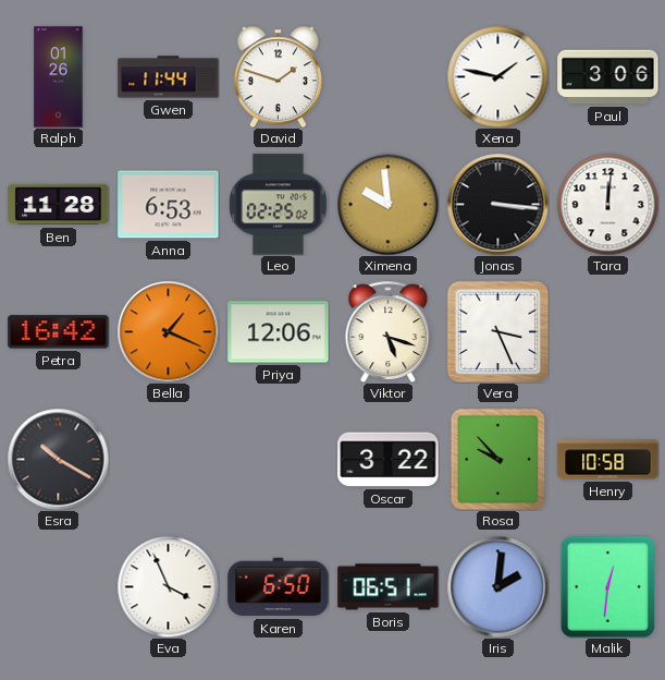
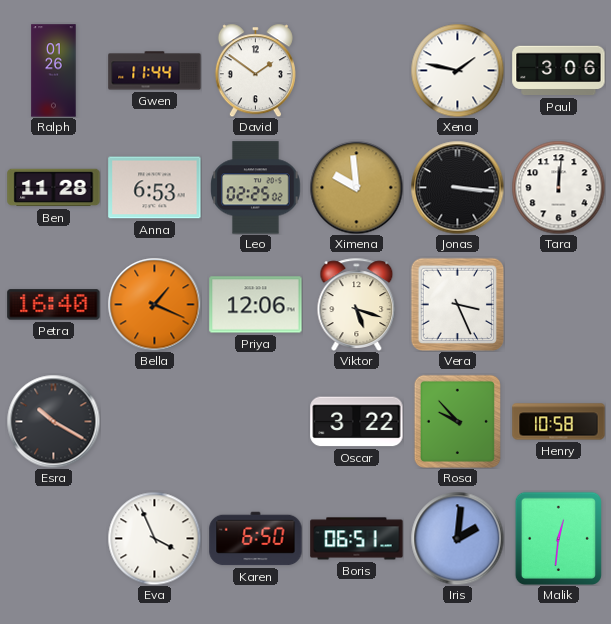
David: 1:48 -> 1:51
Petra: 16:42 -> 16:40
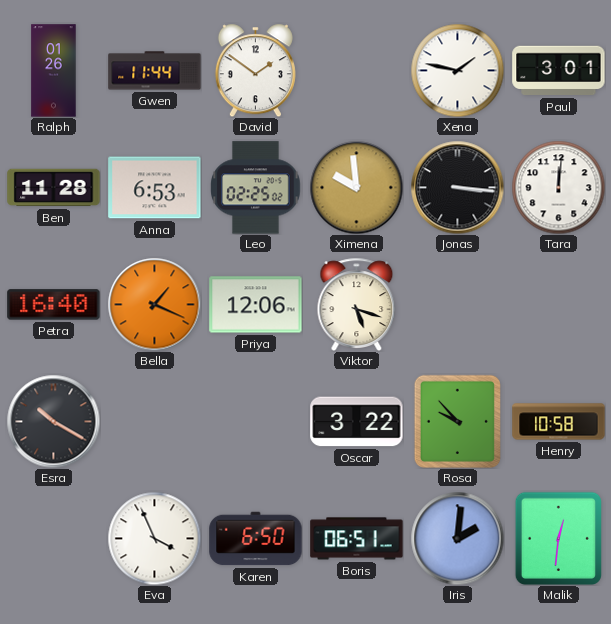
Paul: 3:06 -> 3:01
Vera: 3:26 -> none
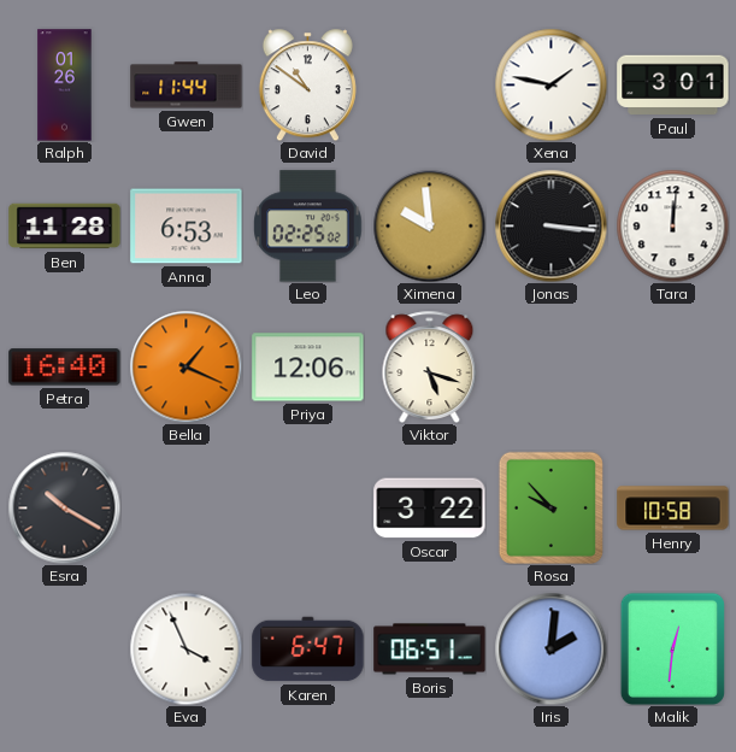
David: 1:51 -> 10:51
Karen: 6:50 -> 6:47
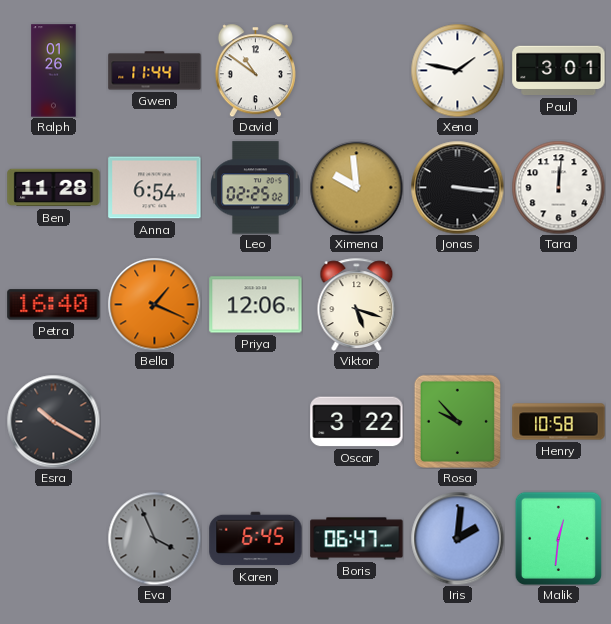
Anna: 6:53 -> 6:54
Eva dial: white -> grey
Karen: 6:47 -> 6:45
Boris: 06:51 -> 06:47
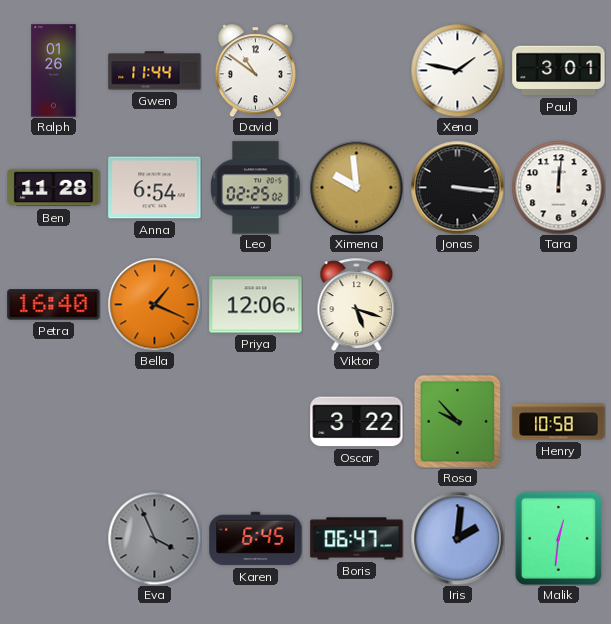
Esra: 10:20 -> none
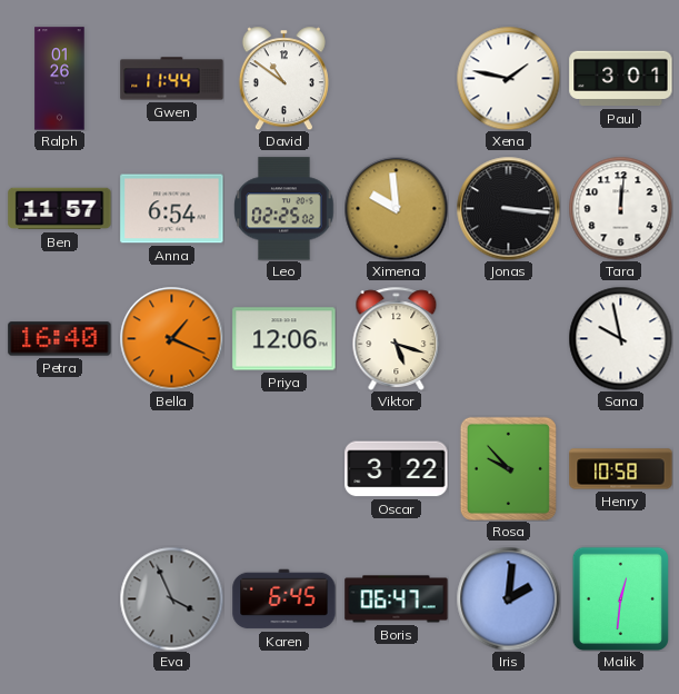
Ben: 11:28 -> 11:57
Sana: none -> 9:58
